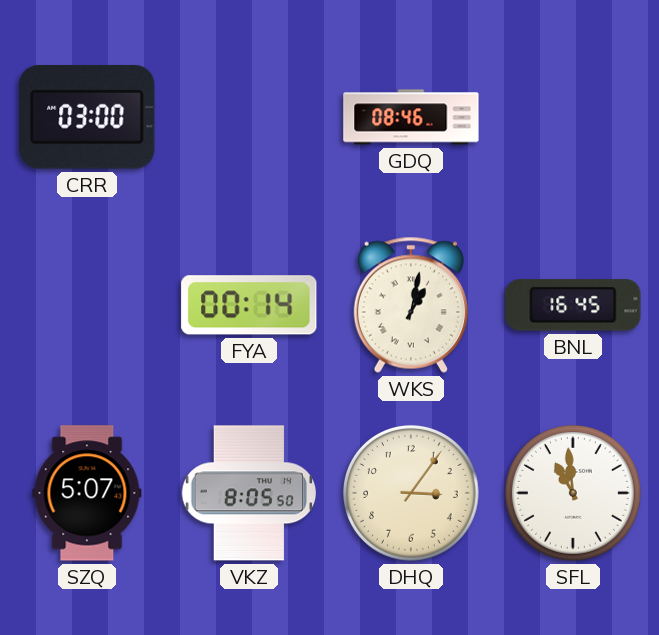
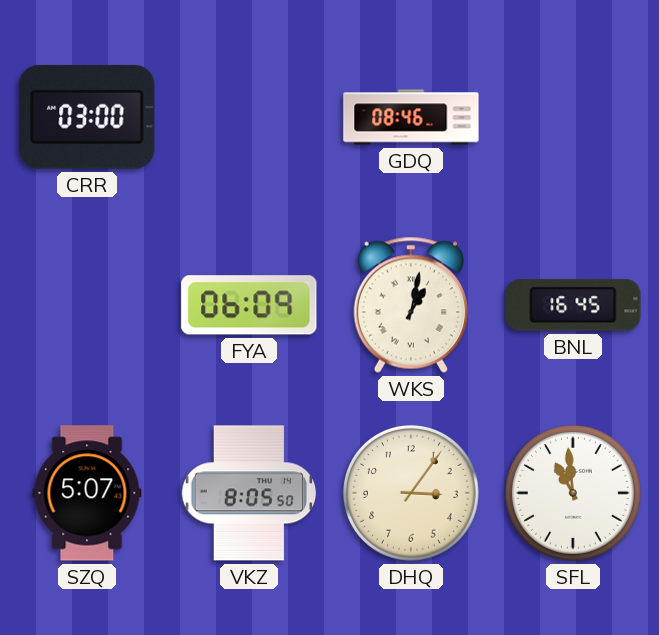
FYA: 00:14 -> 06:09
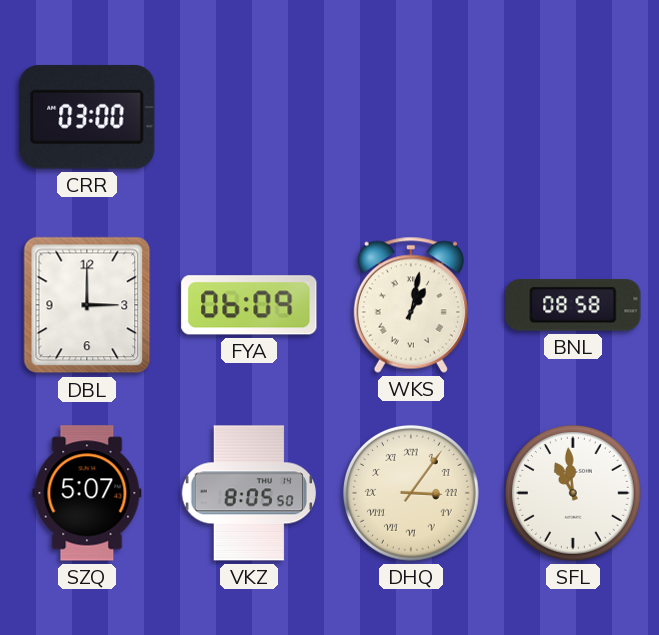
GDQ: 08:46 -> none
DBL: none -> 3:00
BNL: 16:45 -> 08:58
DHQ numerals: Arabic -> Roman
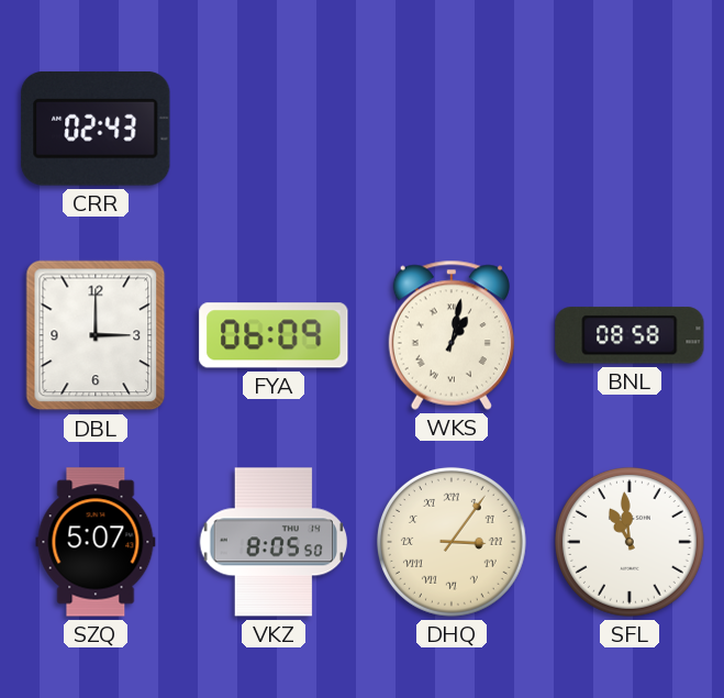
CRR: 03:00 -> 02:43
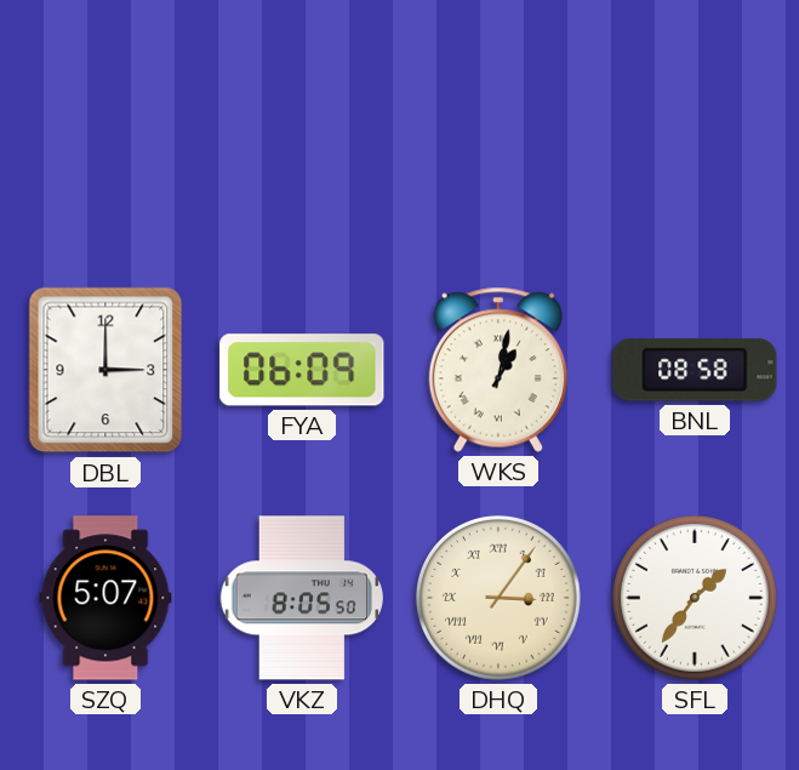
CRR: 02:43 -> none
SFL: 10:59 -> 1:36
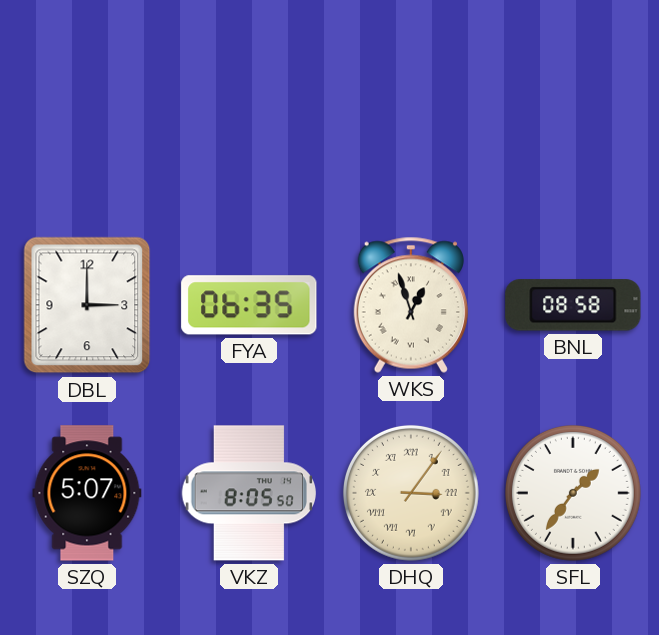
FYA: 06:09 -> 06:35
WKS: 1:02 -> 12:57
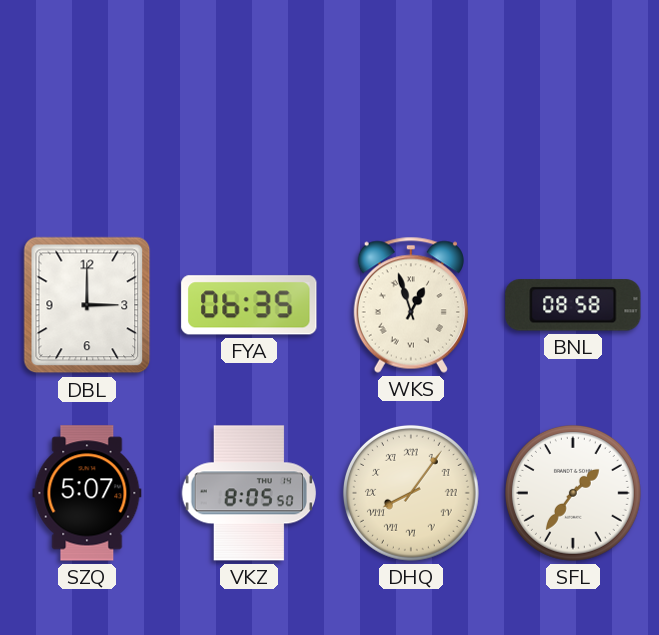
DHQ: 3:06 -> 8:06
